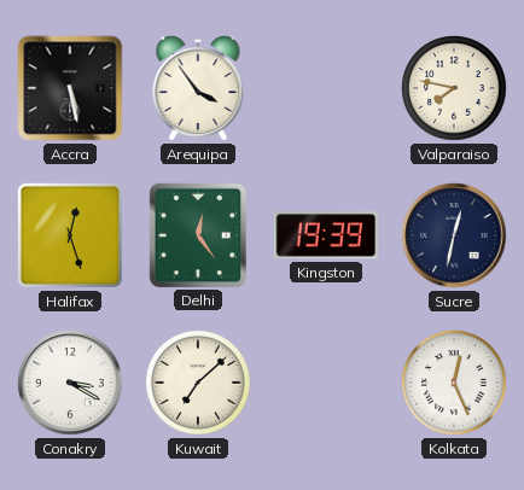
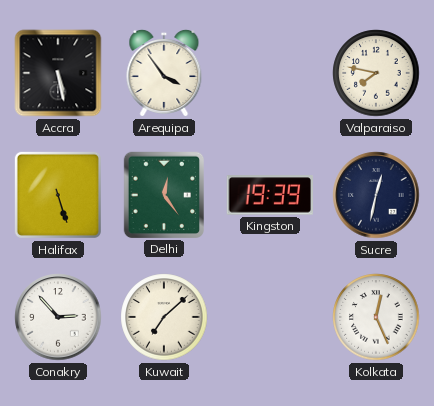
Halifax: 12:27 -> 5:27
Conakry: 3:20 -> 2:53
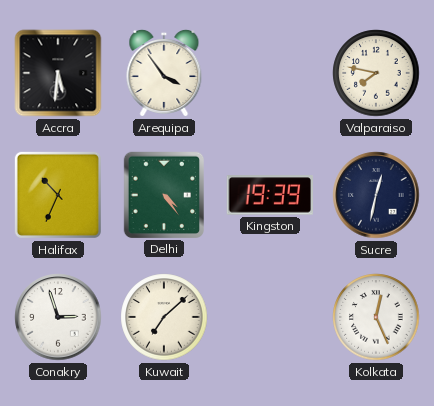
Accra: 5:28 -> 5:31
Halifax: 5:27 -> 10:34
Delhi: 12:24 -> 4:24
Conakry: 2:53 -> 2:57
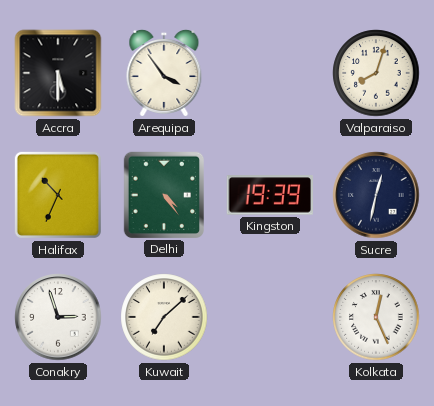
Accra: 5:31 -> 5:30
Valparaiso: 7:47 -> 8:03
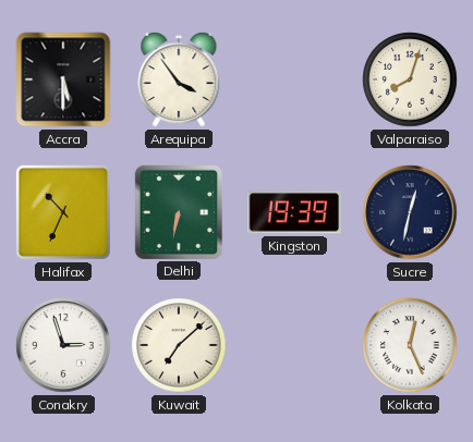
Delhi: 4:24 -> 6:32
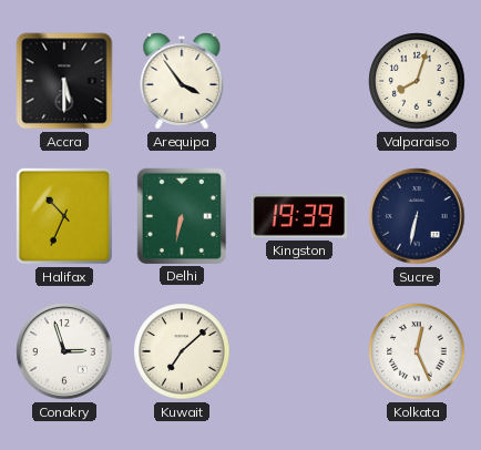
Sucre: 12:32 -> 6:32
